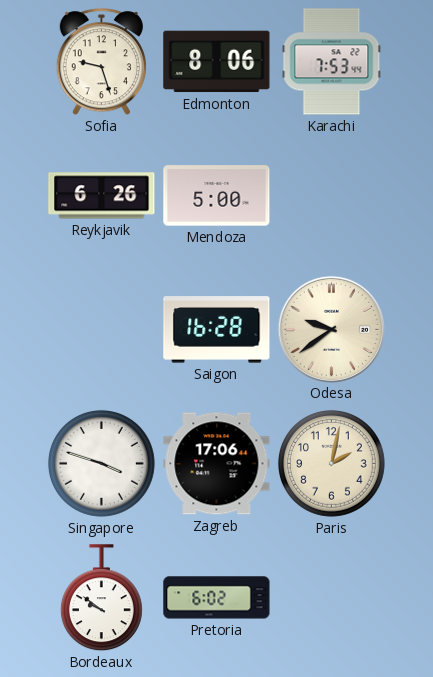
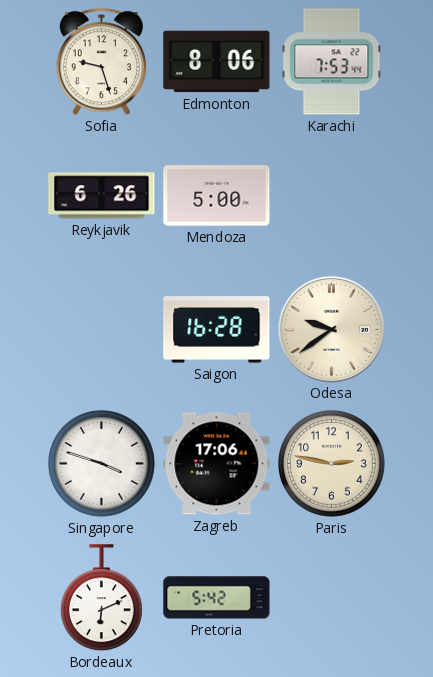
Paris: 2:02 -> 2:47
Bordeaux: 9:51 -> 6:11
Pretoria: 6:02 -> 5:42
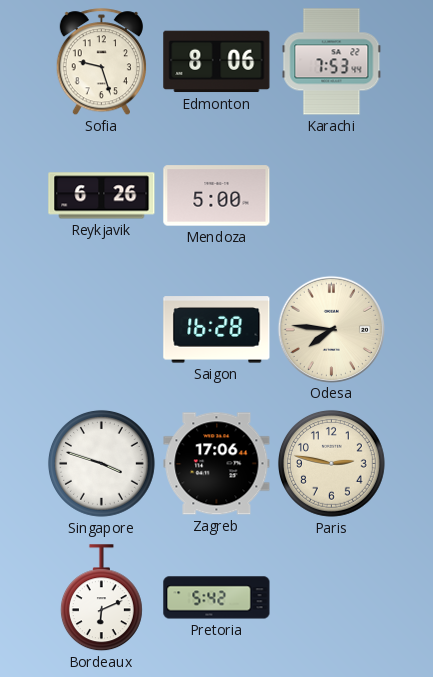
Odesa: 9:39 -> 7:46
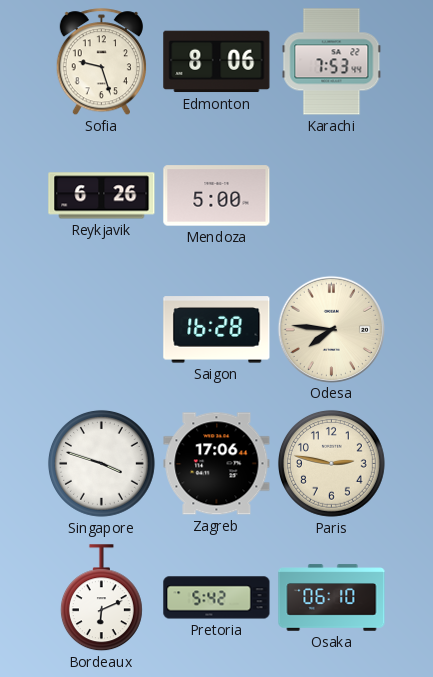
Osaka: none -> 06:10
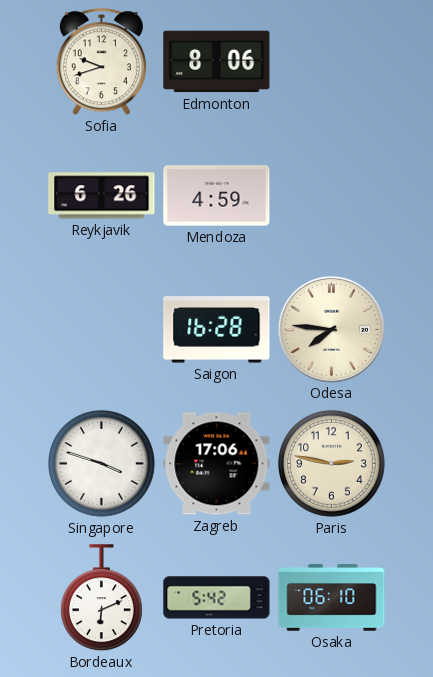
Sofia: 9:27 -> 9:42
Karachi: 7:53 -> none
Mendoza: 5:00 -> 4:59
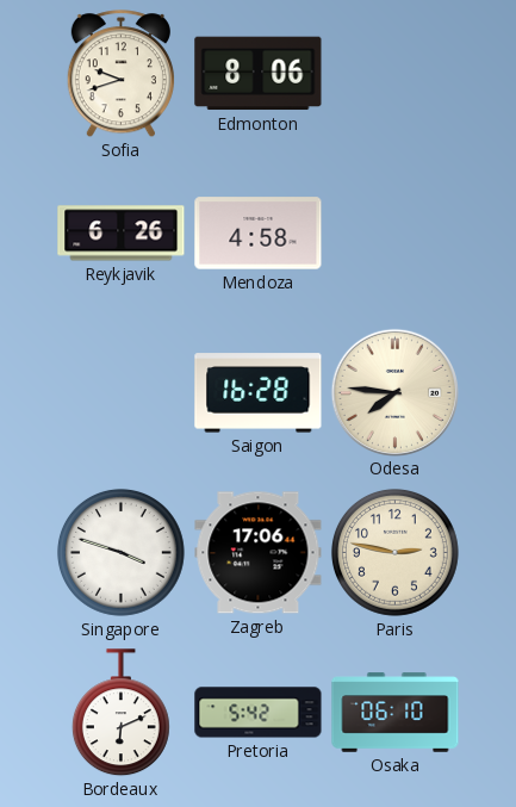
Mendoza: 4:59 -> 4:58
